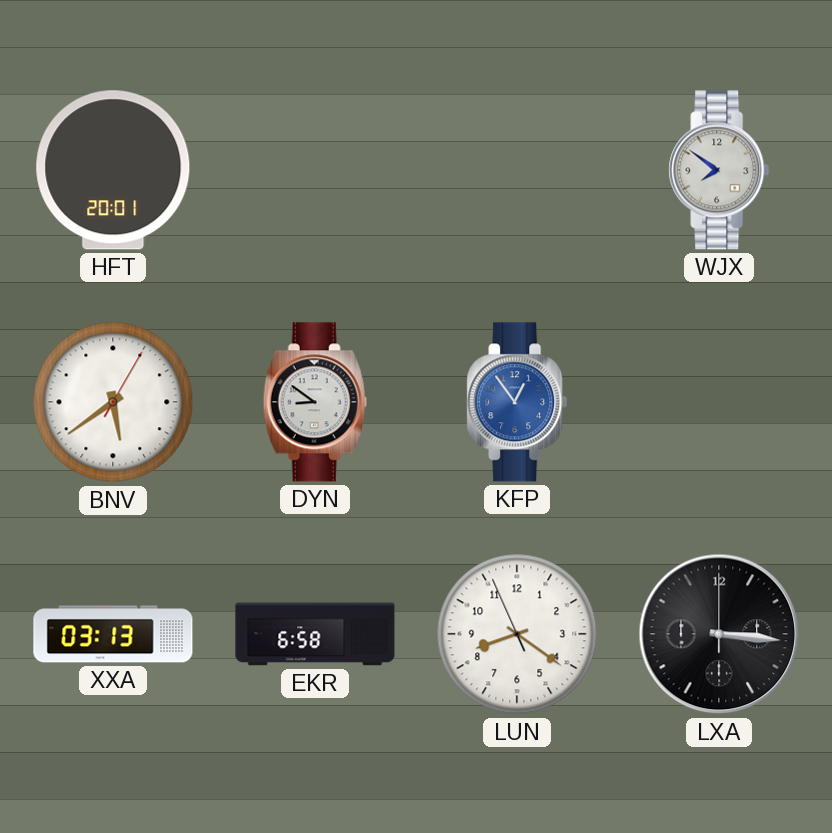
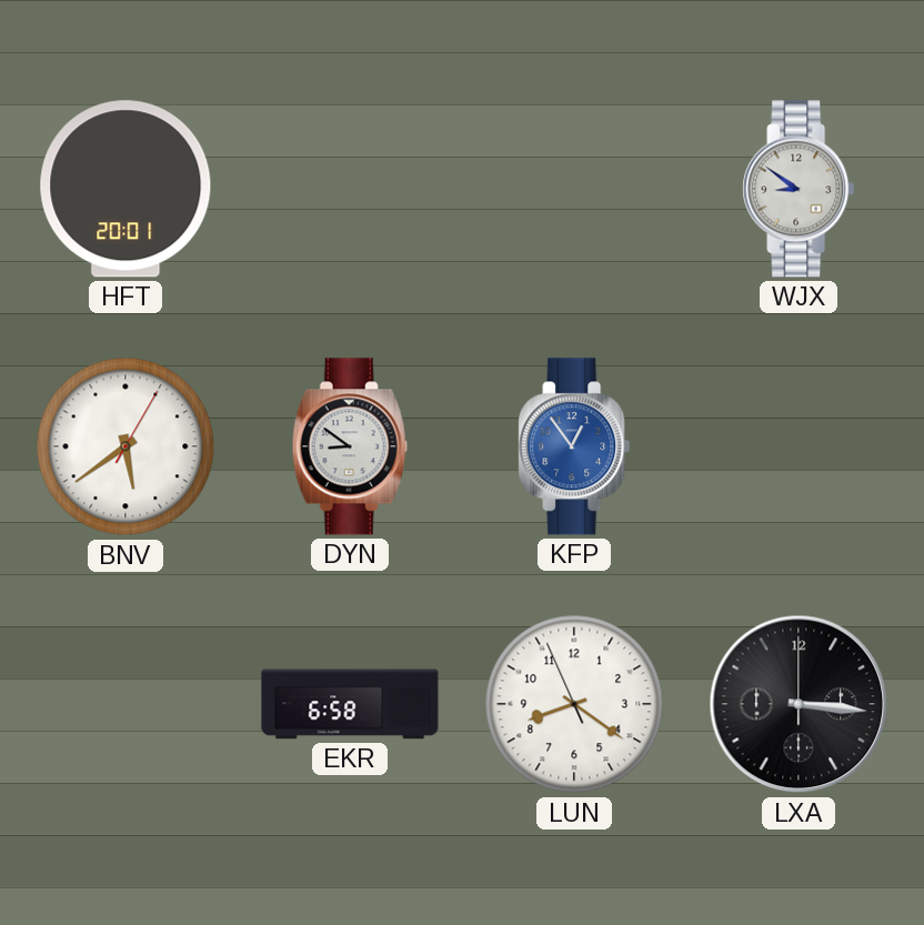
WJX: 7:51 -> 8:51
XXA: 03:13 -> none
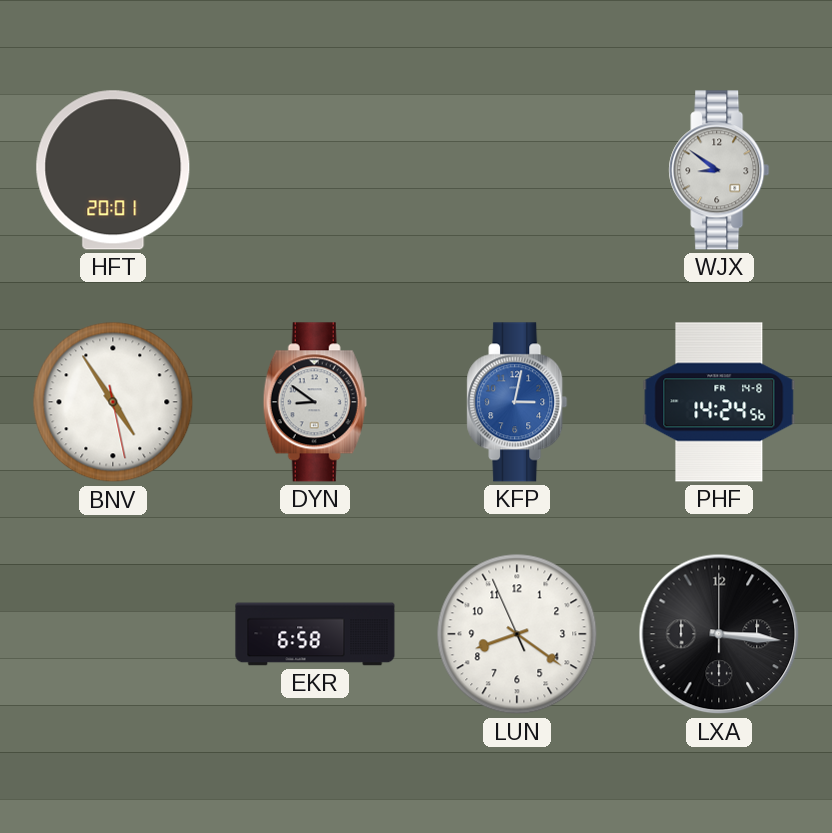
BNV: 5:39 -> 4:54
KFP: 12:54 -> 3:02
PHF: none -> 14:24
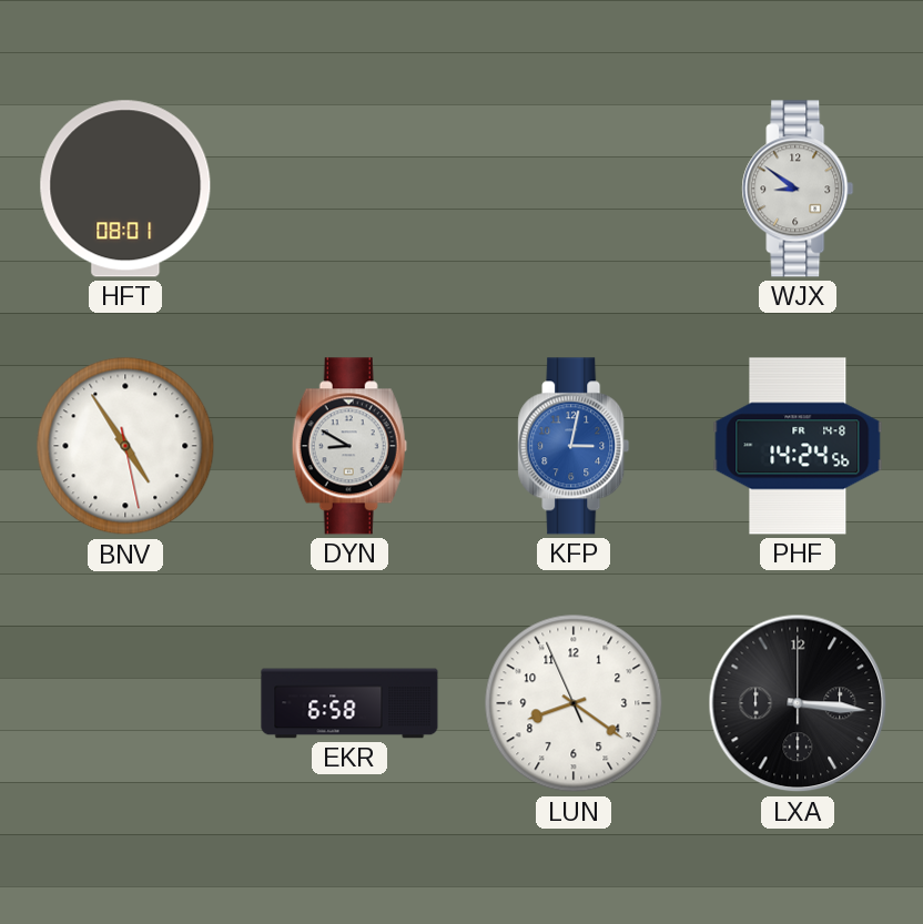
HFT: 20:01 -> 08:01
DYN: 8:51 -> 8:50
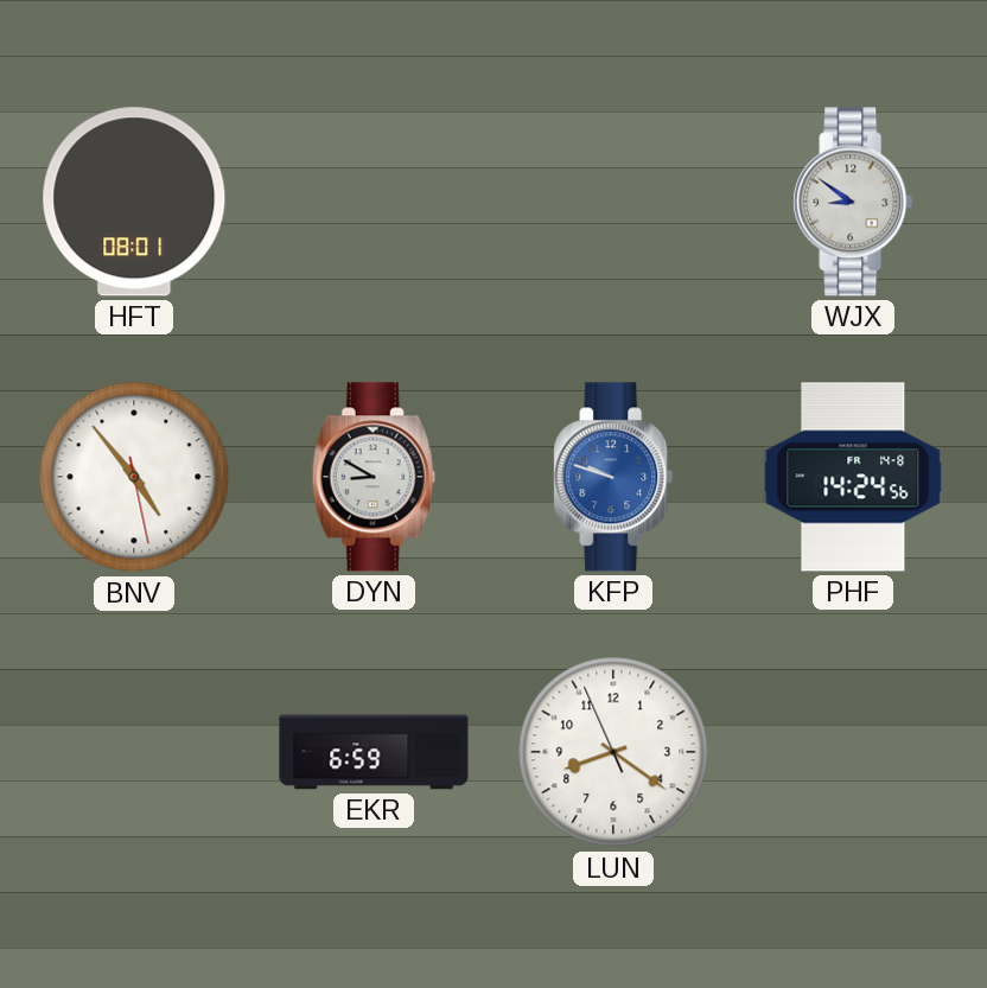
BNV: 4:54 -> 4:53
KFP: 3:02 -> 9:48
EKR: 6:58 -> 6:59
LXA: 3:16 -> none
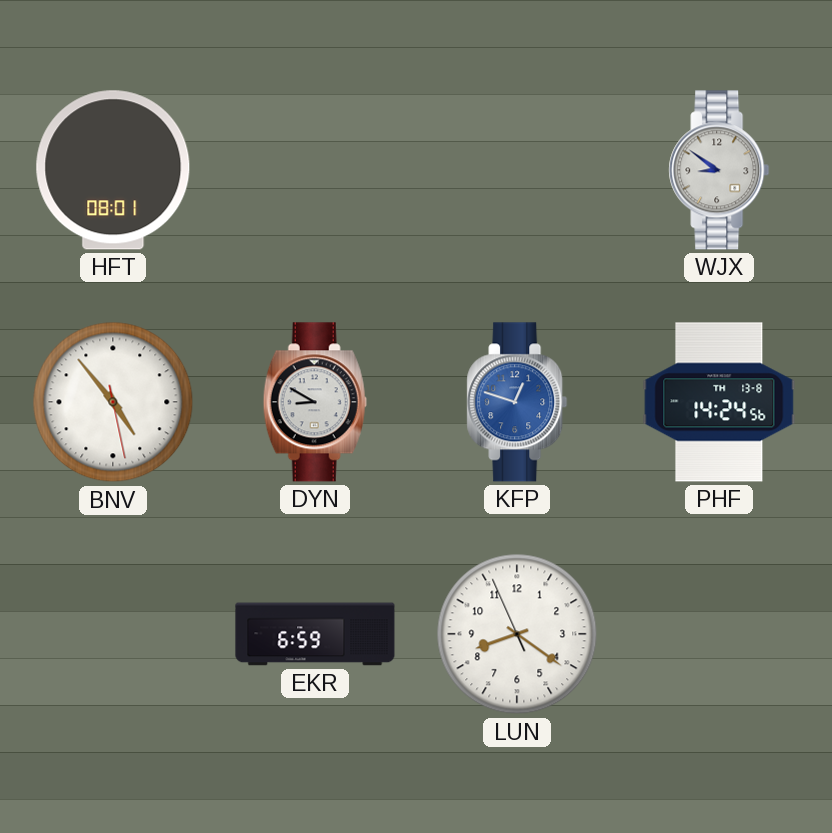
KFP: 9:48 -> 12:48
PHF date: FR 14-8 -> TH 13-8
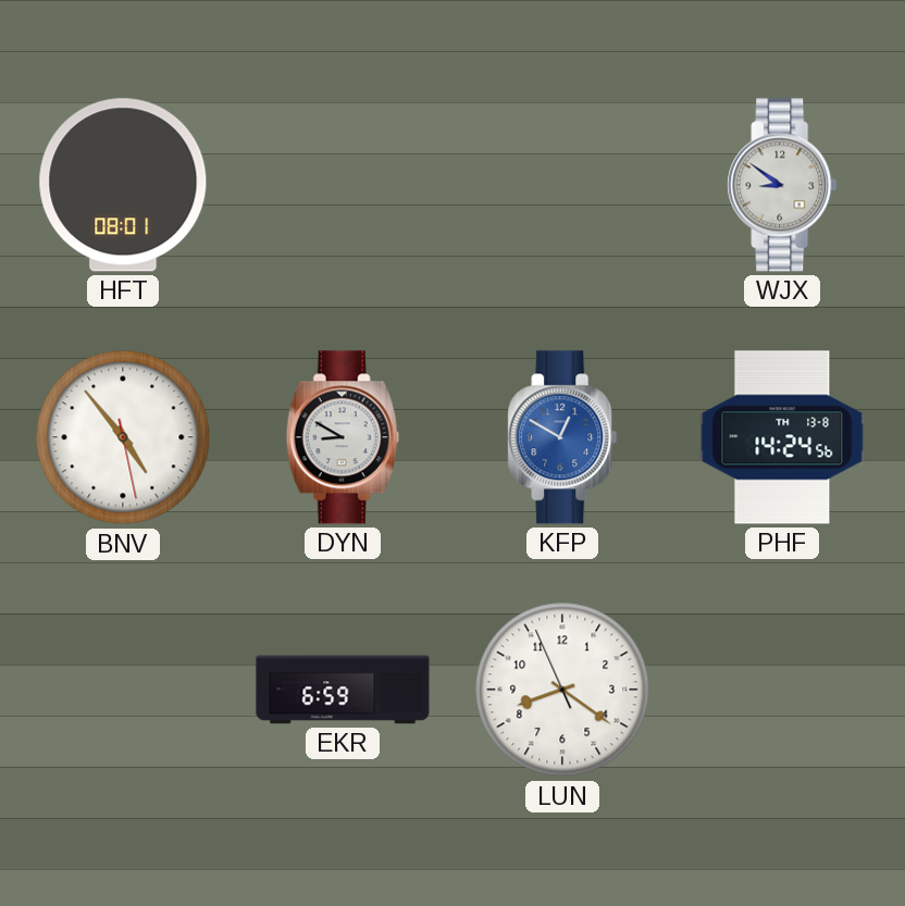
KFP: 12:48 -> 12:50
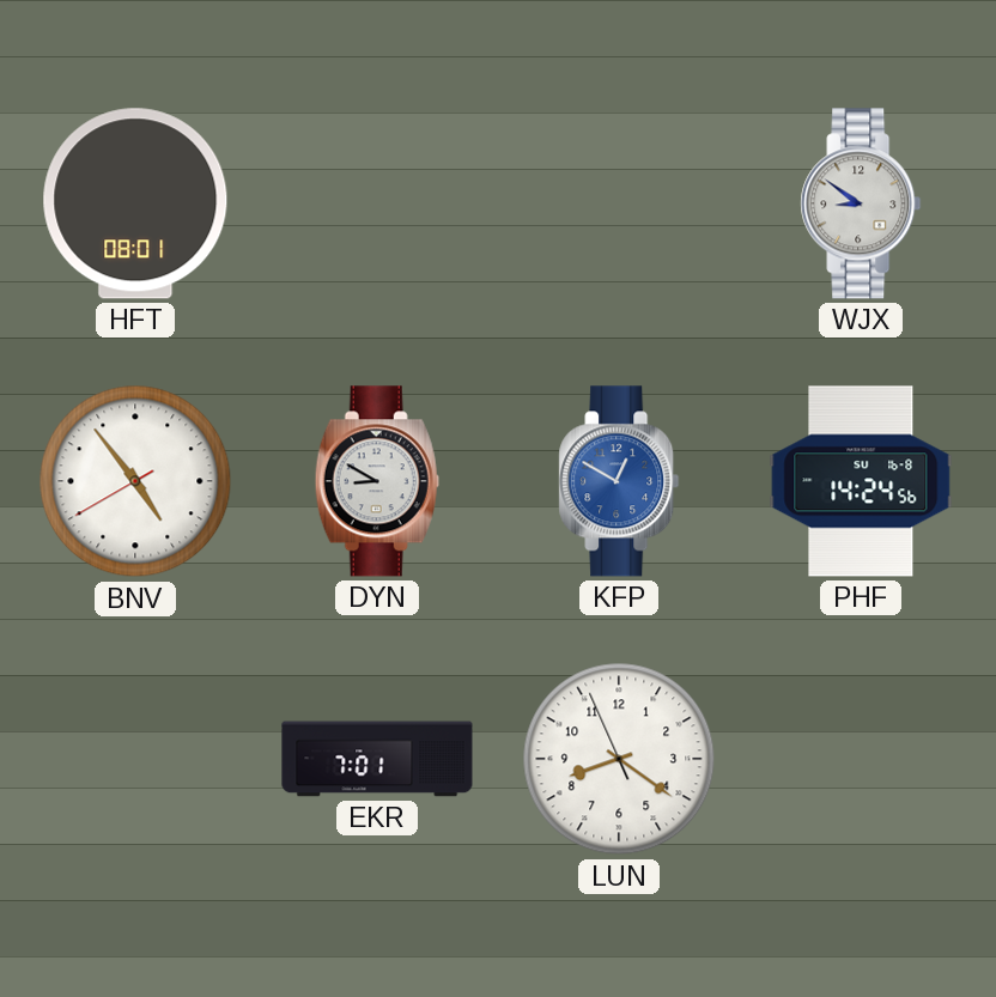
BNV: 4:53:28 -> 4:53:40
PHF date: TH 13-8 -> SU 16-8
EKR: 6:59 -> 7:01
